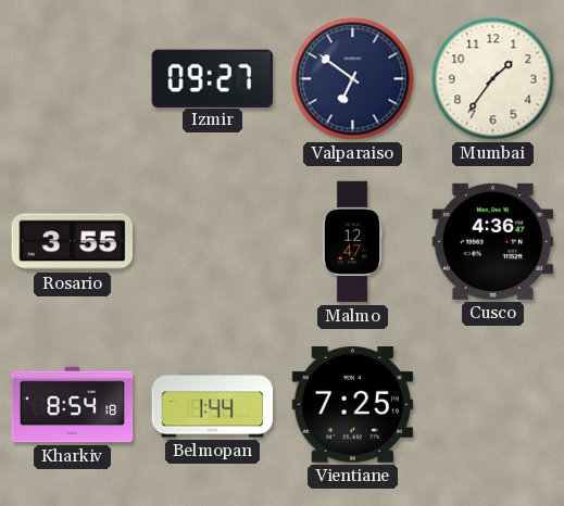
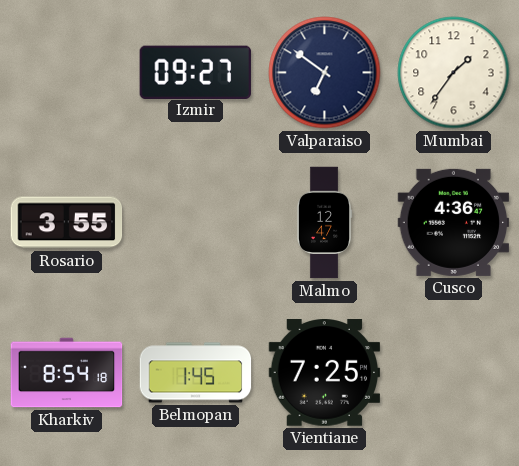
Belmopan: 1:44 -> 1:45
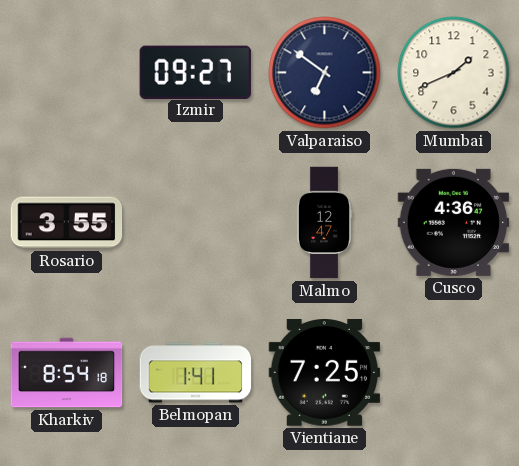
Mumbai: 1:36 -> 1:41
Belmopan: 1:45 -> 1:41
